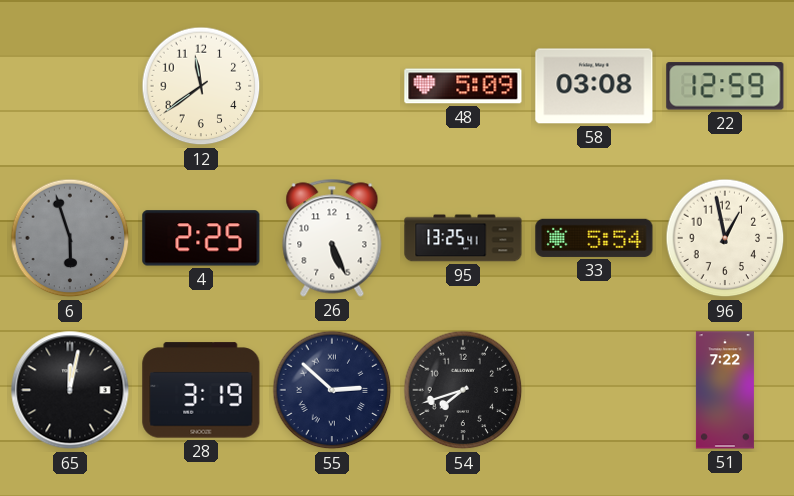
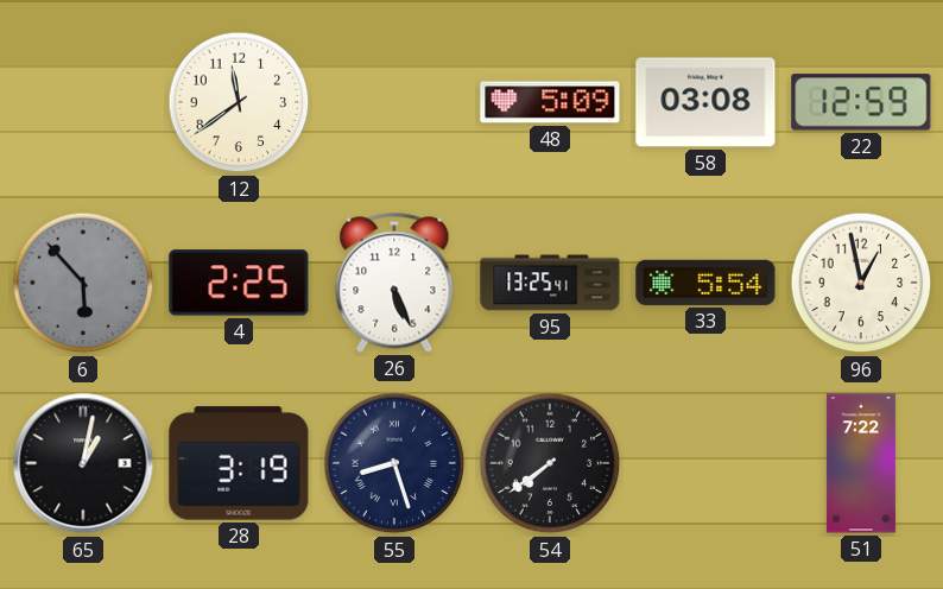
6: 5:57 -> 5:53
65: 12:02 -> 1:02
55: 2:52 -> 8:27
54: 7:42 -> 7:39
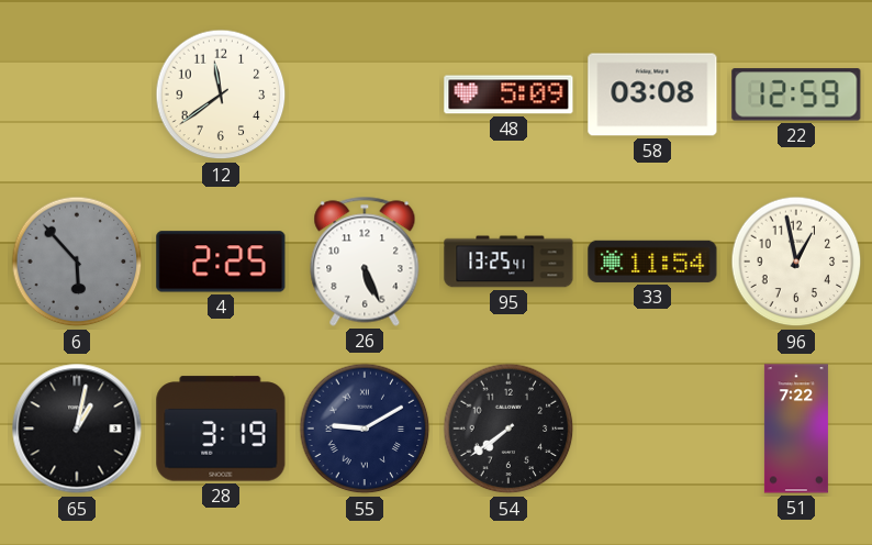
33: 5:54 -> 11:54
55: 8:27 -> 9:10
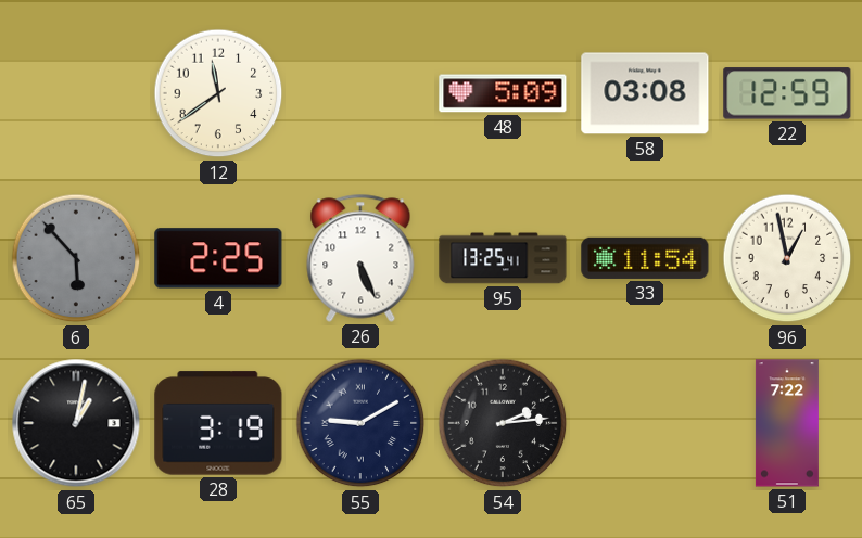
54: 7:39 -> 2:14
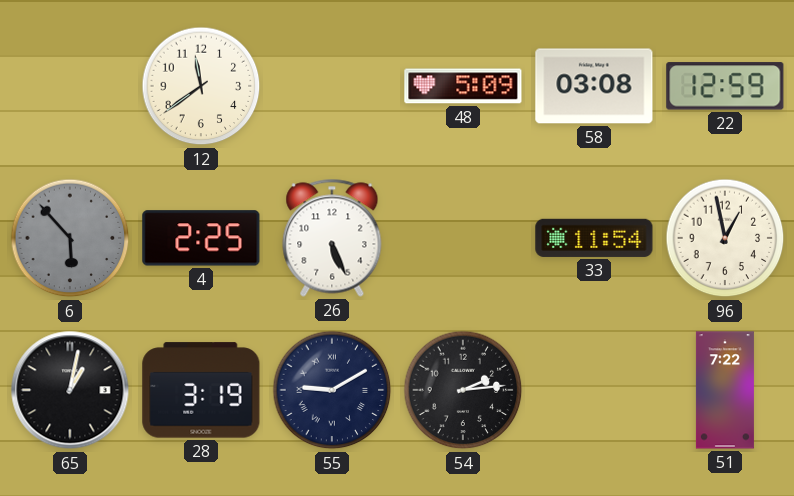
95: 13:25 -> none
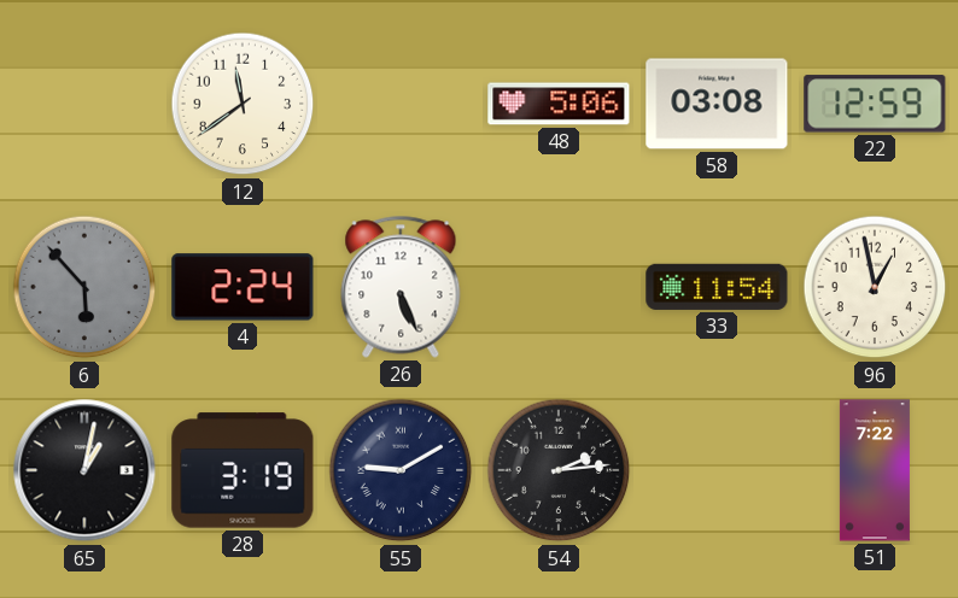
48: 5:09 -> 5:06
4: 2:25 -> 2:24
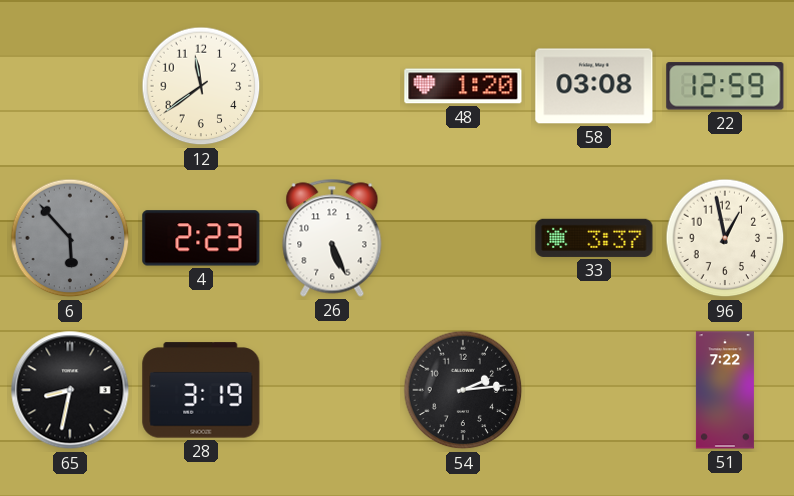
48: 5:06 -> 1:20
4: 2:24 -> 2:23
33: 11:54 -> 3:37
65: 1:02 -> 8:32
55: 9:10 -> none
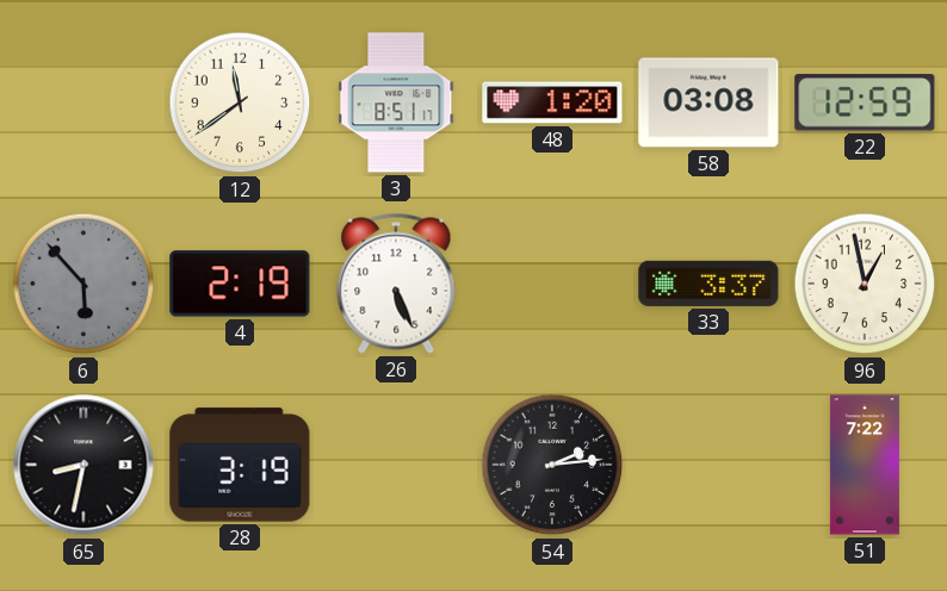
3: none -> 8:51
4: 2:23 -> 2:19
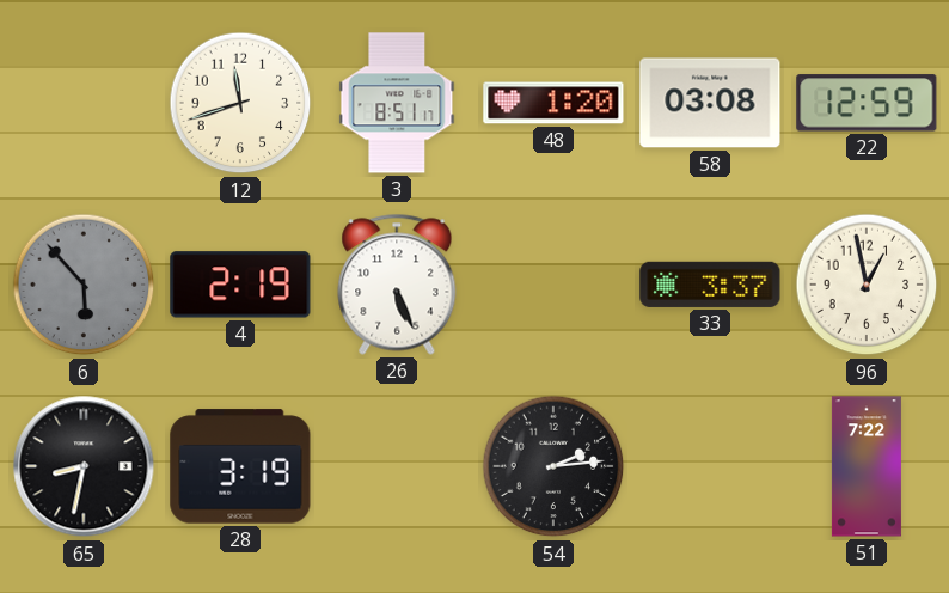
12: 11:39 -> 11:42
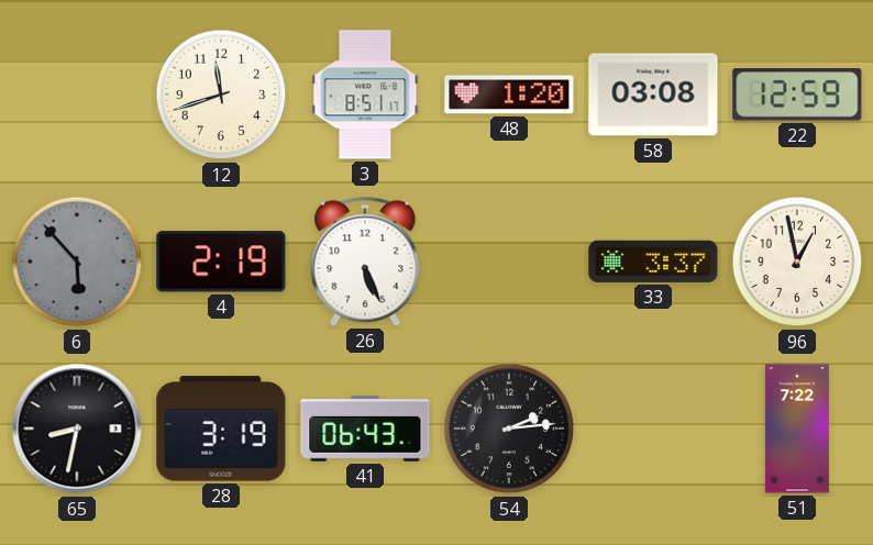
41: none -> 06:43
